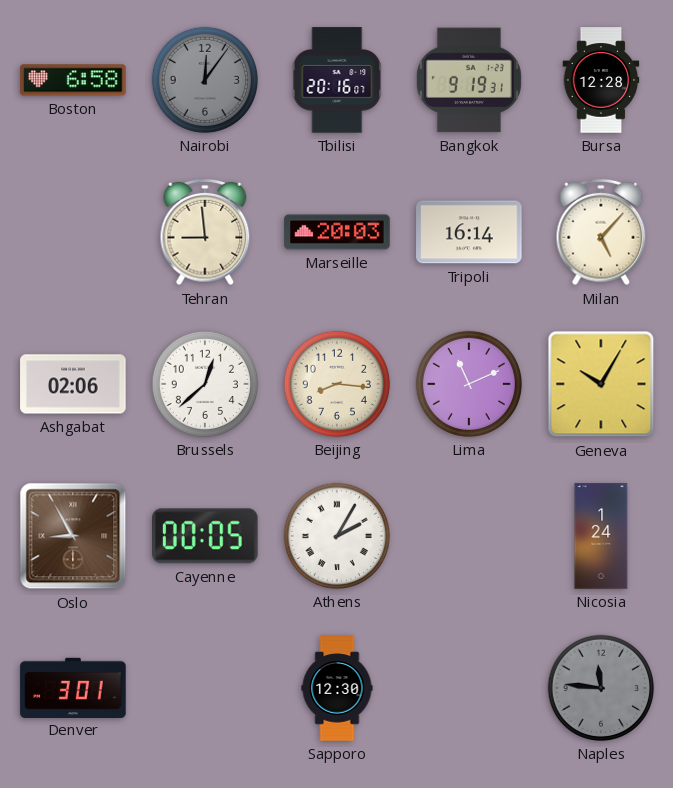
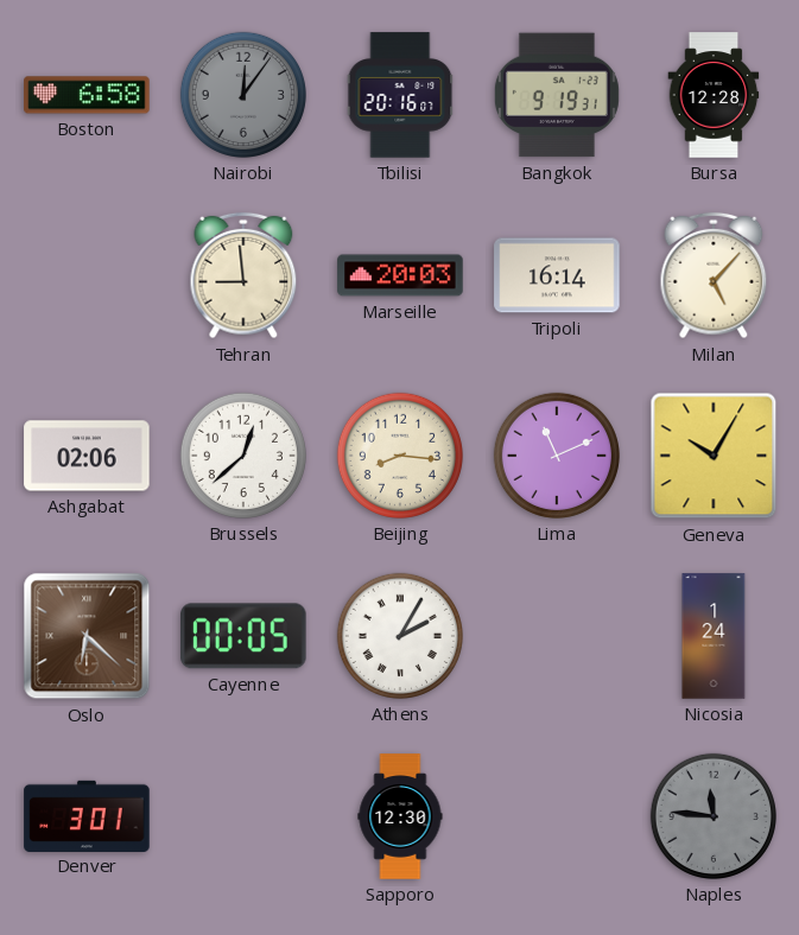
Oslo: 8:55 -> 6:22
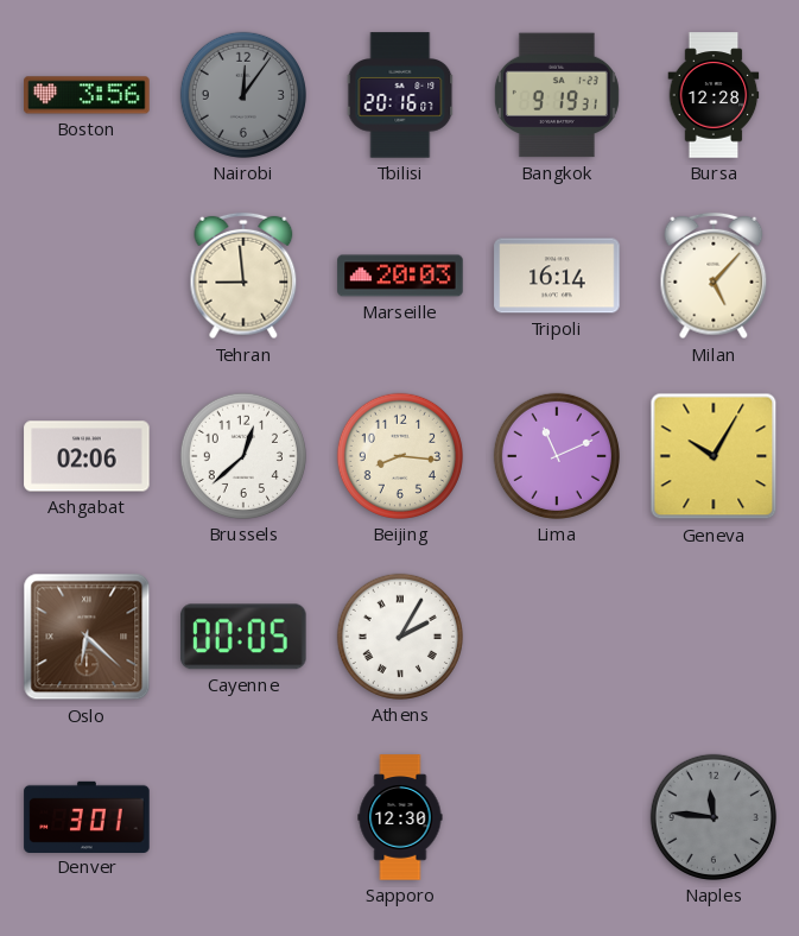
Boston: 6:58 -> 3:56
Nicosia: 1:24 -> none
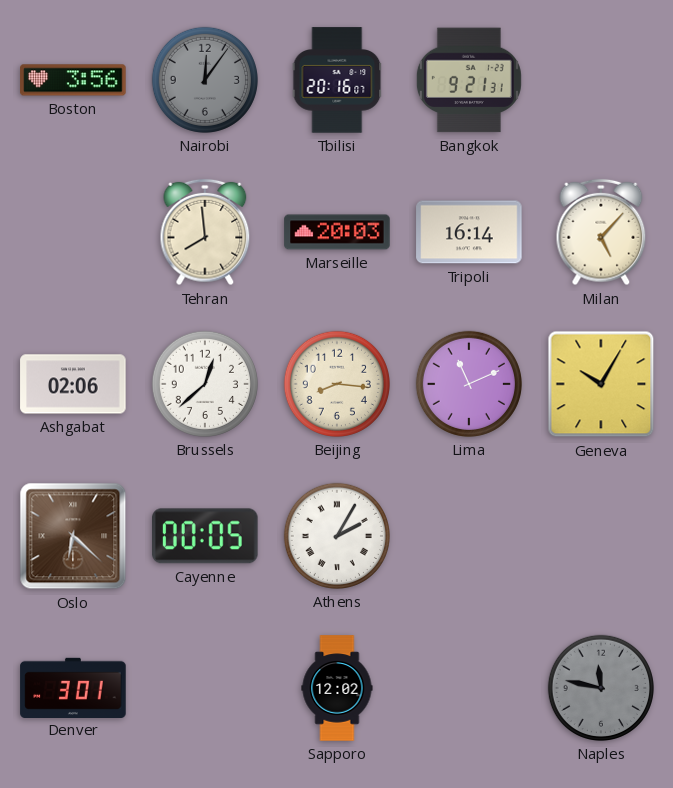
Bangkok: 9:19 -> 9:21
Bursa: 12:28 -> none
Tehran: 8:59 -> 7:59
Sapporo: 12:30 -> 12:02
Naples: 11:46 -> 11:47
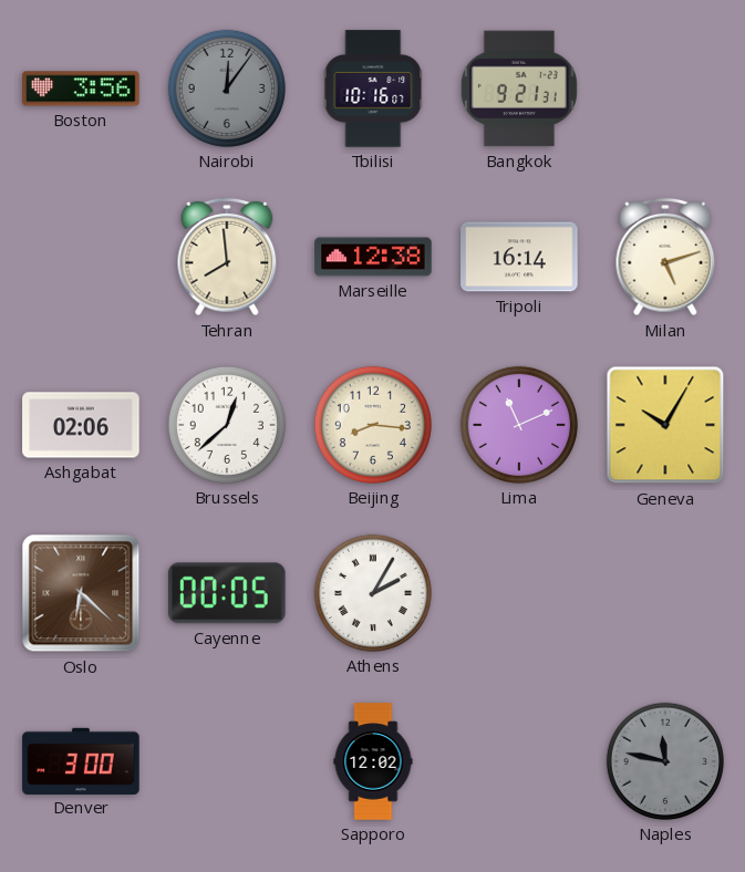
Tbilisi: 20:16 -> 10:16
Marseille: 20:03 -> 12:38
Milan: 5:07 -> 5:12
Denver: 3:01 -> 3:00
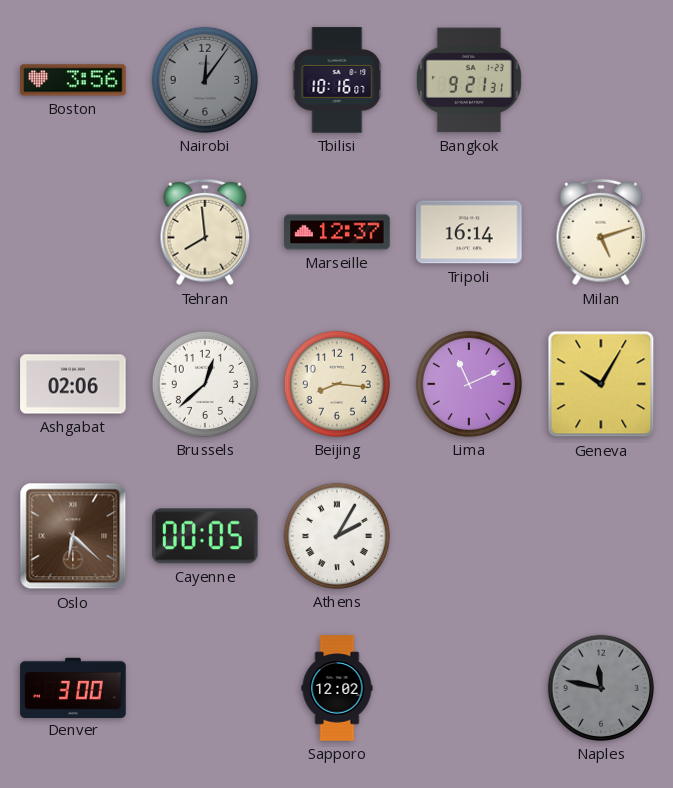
Marseille: 12:38 -> 12:37
